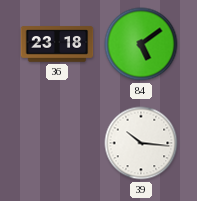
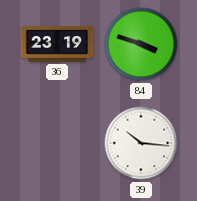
36: 23:18 -> 23:19
84: 5:09 -> 3:48
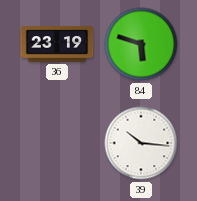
84: 3:48 -> 5:48
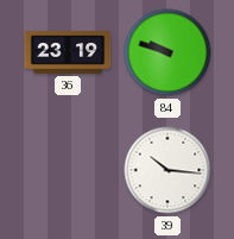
84: 5:48 -> 9:48
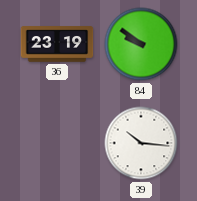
84: 9:48 -> 9:51
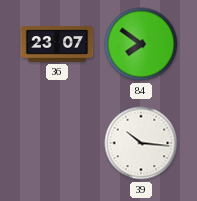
36: 23:19 -> 23:07
84: 9:51 -> 7:51
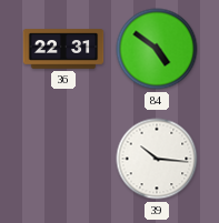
36: 23:07 -> 22:31
84: 7:51 -> 4:51
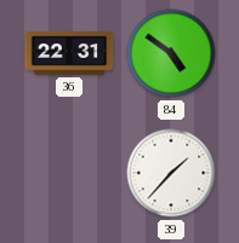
39: 10:16 -> 1:37
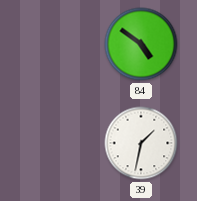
36: 22:31 -> none
39: 1:37 -> 1:32
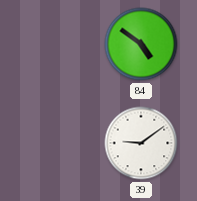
39: 1:32 -> 9:09
